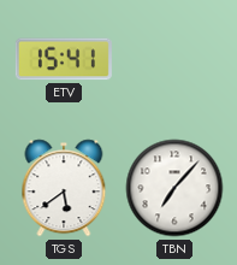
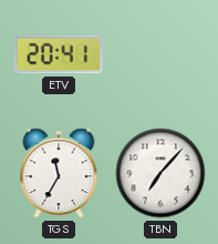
ETV: 15:41 -> 20:41
TGS: 5:39 -> 11:35
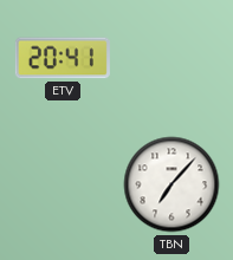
TGS: 11:35 -> none
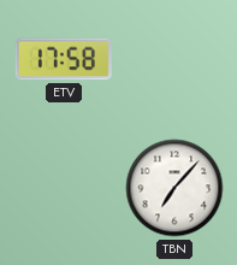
ETV: 20:41 -> 17:58
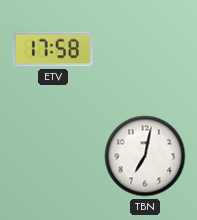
TBN: 7:07 -> 7:02
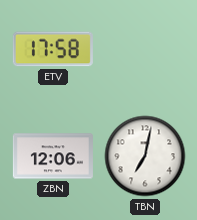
ZBN: none -> 12:06
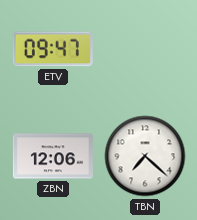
ETV: 17:58 -> 09:47
TBN: 7:02 -> 7:22
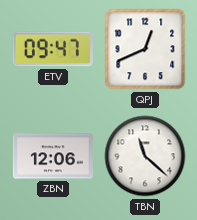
QPJ: none -> 12:41
TBN: 7:22 -> 11:22
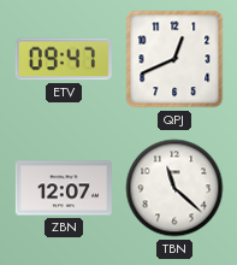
ZBN: 12:06 -> 12:07
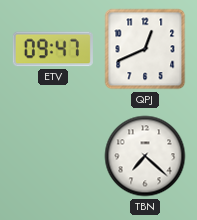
ZBN: 12:07 -> none
TBN: 11:22 -> 7:22
